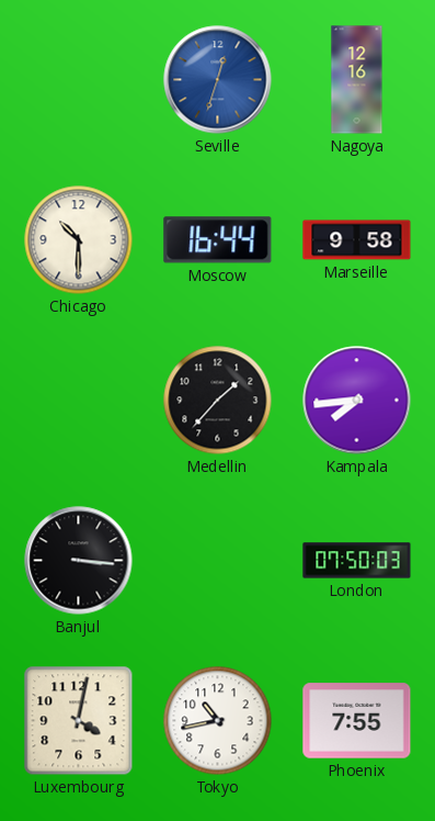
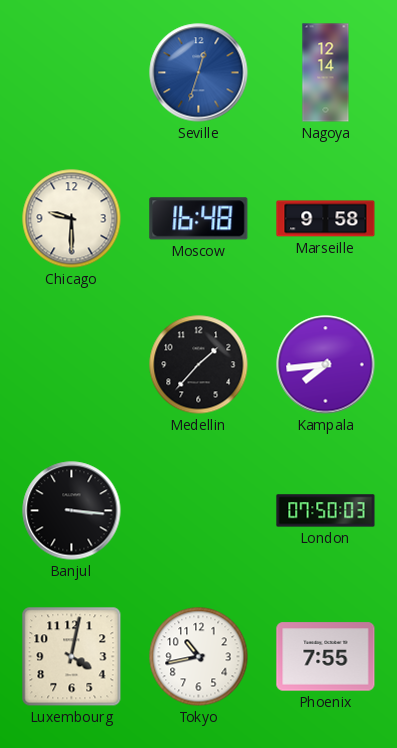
Nagoya: 12:16 -> 12:14
Chicago: 10:30 -> 9:30
Moscow: 16:44 -> 16:48
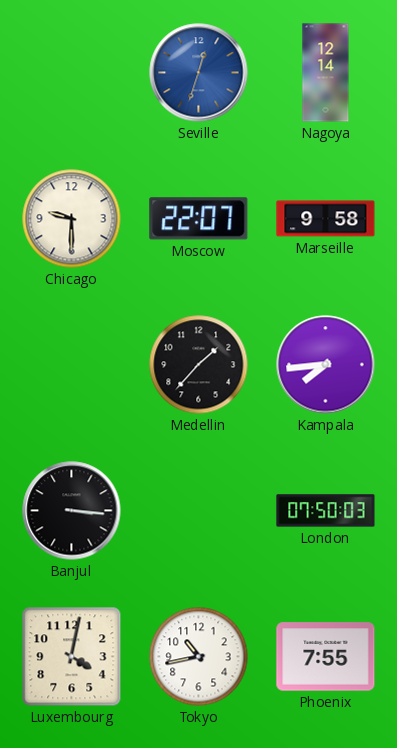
Moscow: 16:48 -> 22:07
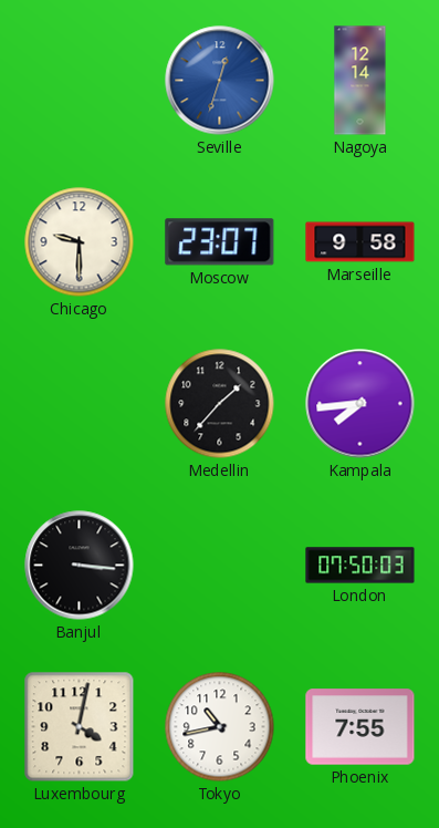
Moscow: 22:07 -> 23:07
